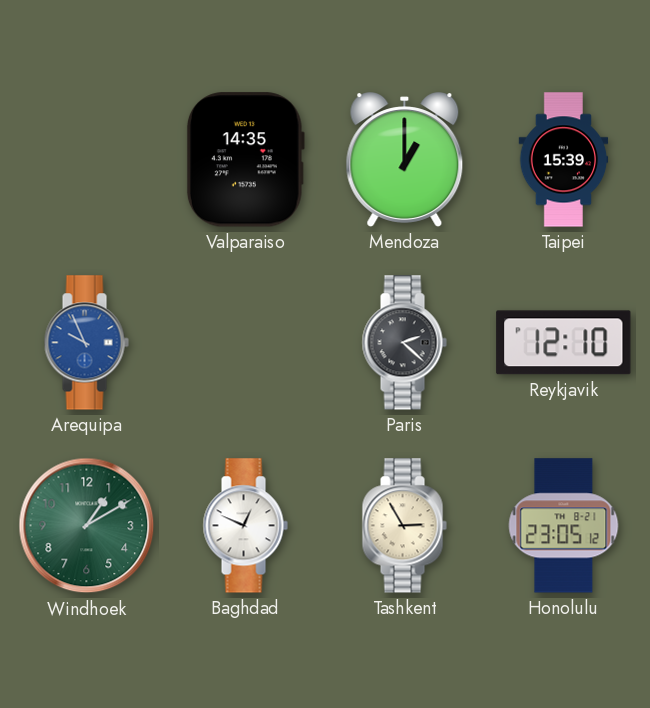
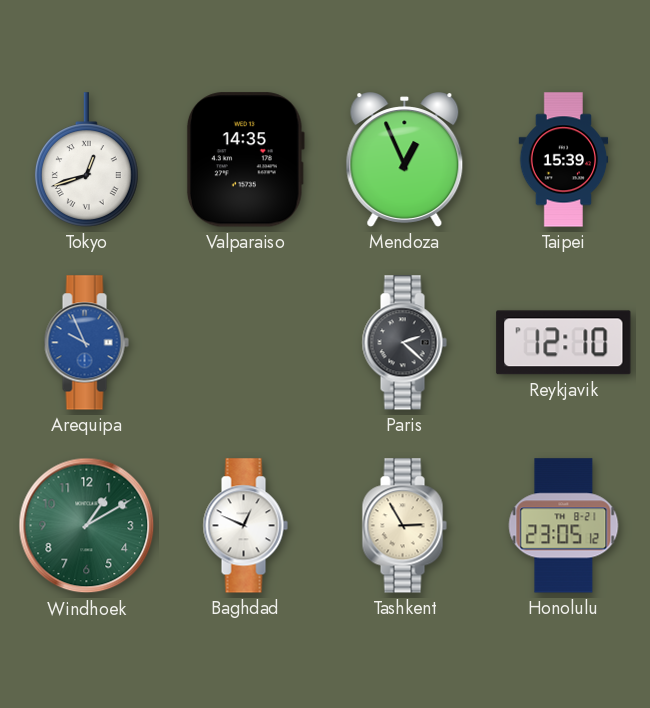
Tokyo: none -> 12:42
Mendoza: 1:00 -> 12:56
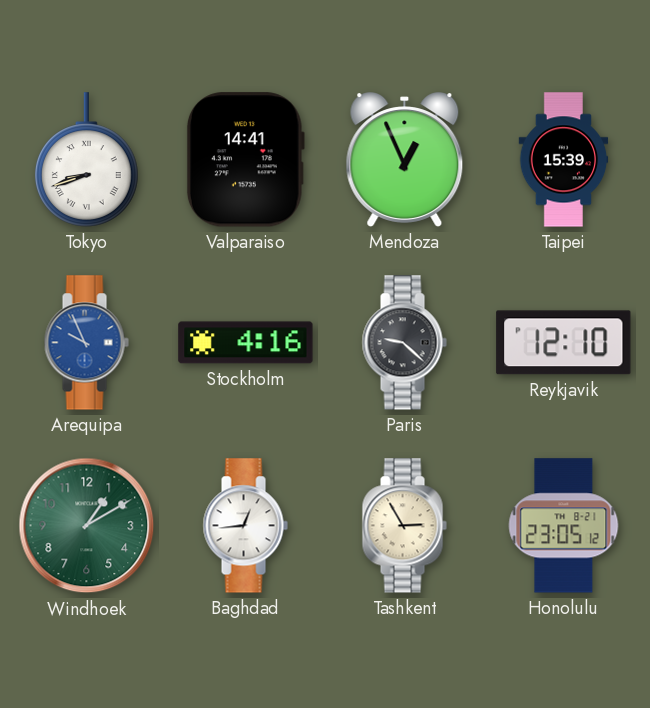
Tokyo: 12:42 -> 8:42
Valparaiso: 14:35 -> 14:41
Stockholm: none -> 4:16
Paris: 2:22 -> 9:22
Baghdad: 12:49 -> 12:44
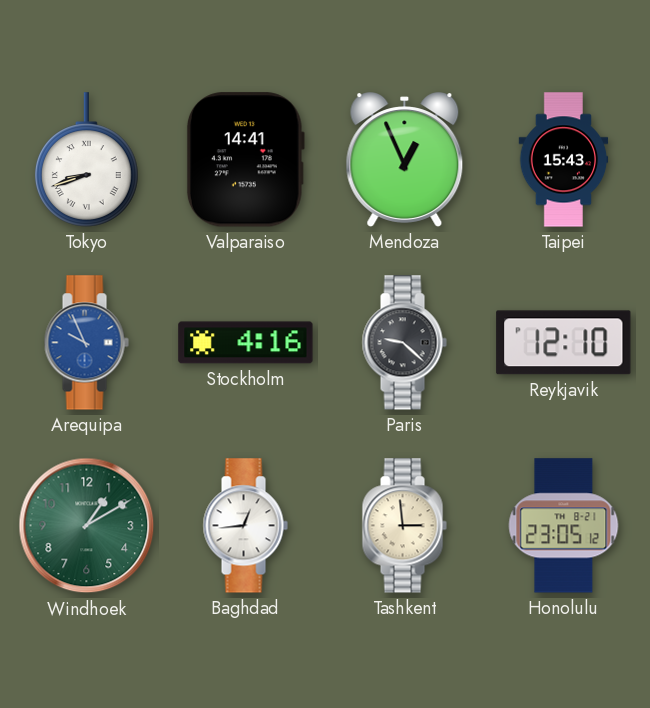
Taipei: 15:39 -> 15:43
Tashkent: 2:55 -> 2:59
